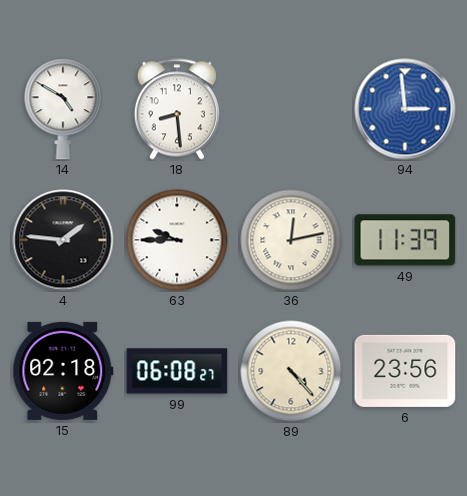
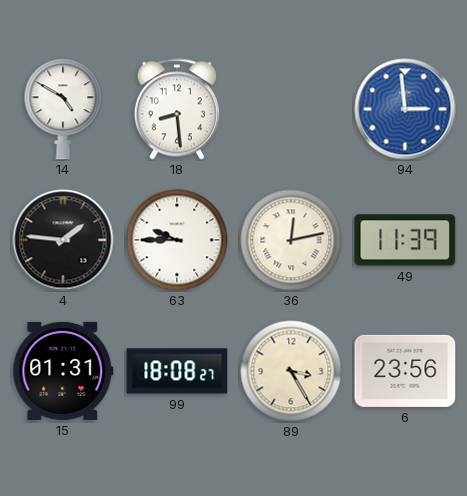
15: 02:18 -> 01:31
99: 06:08 -> 18:08
89: 4:23 -> 3:25
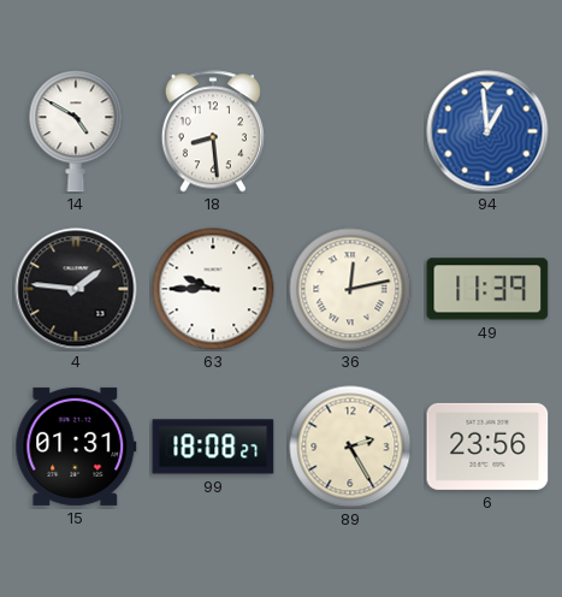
94: 2:59 -> 12:59
89: 3:25 -> 2:25
